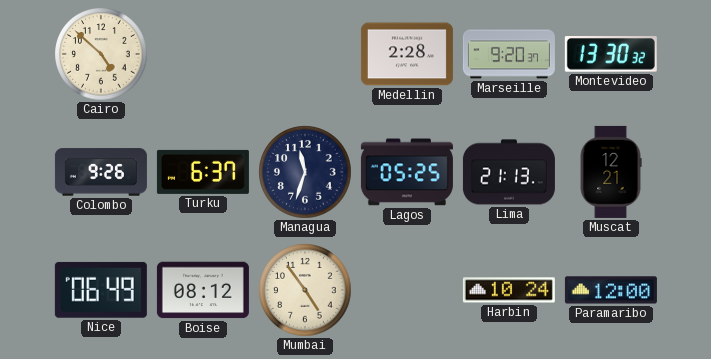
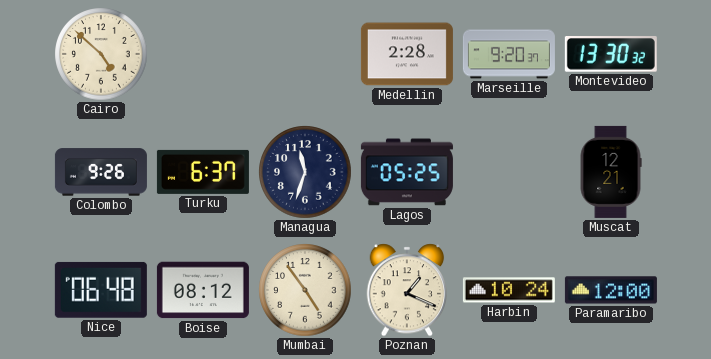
Lima: 21:13 -> none
Nice: 06:49 -> 06:48
Poznan: none -> 1:19
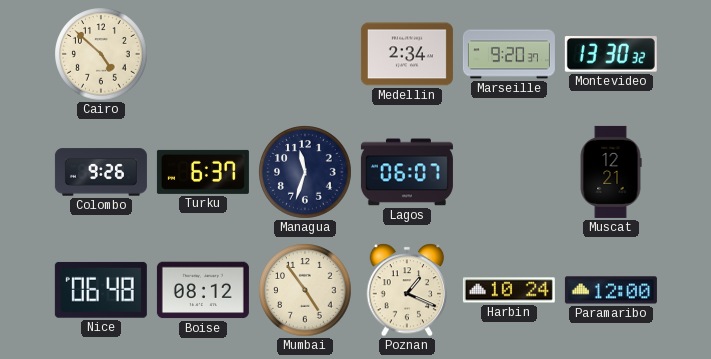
Medellin: 2:28 -> 2:34
Lagos: 05:25 -> 06:07
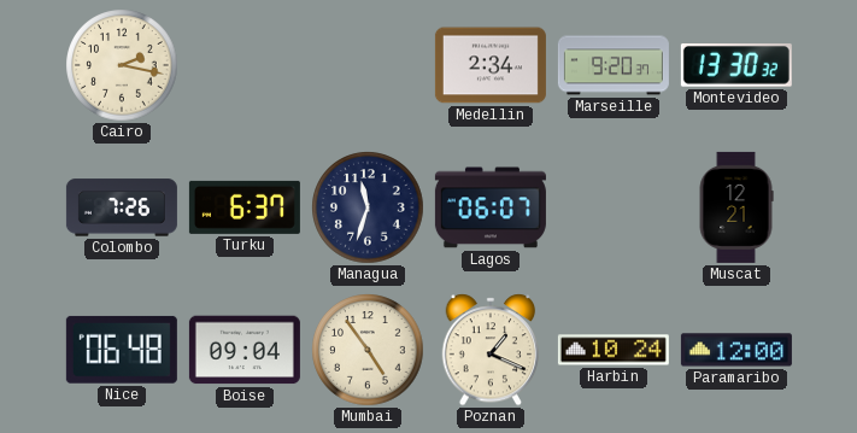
Cairo: 4:52 -> 2:17
Colombo: 9:26 -> 7:26
Boise: 08:12 -> 09:04
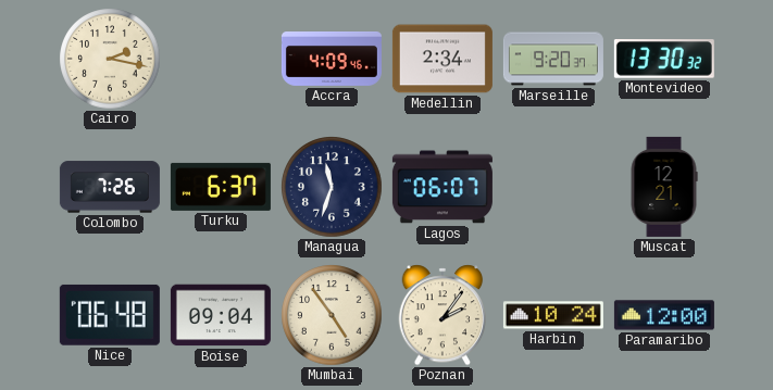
Accra: none -> 4:09
Poznan: 1:19 -> 2:06
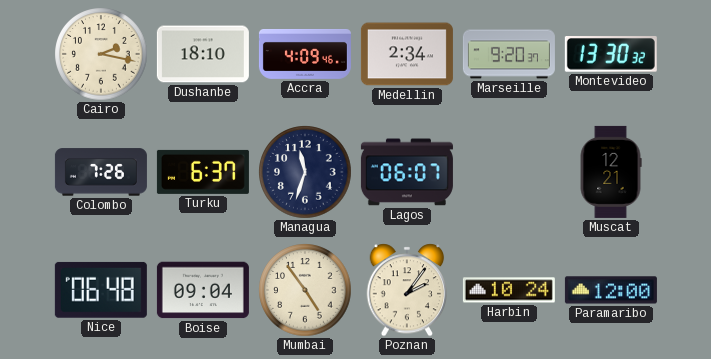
Dushanbe: none -> 18:10
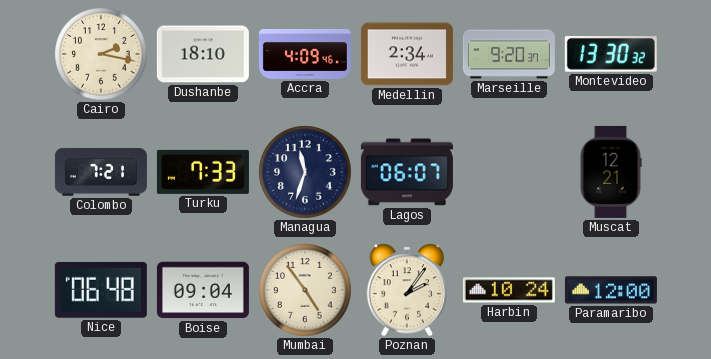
Colombo: 7:26 -> 7:21
Turku: 6:37 -> 7:33
